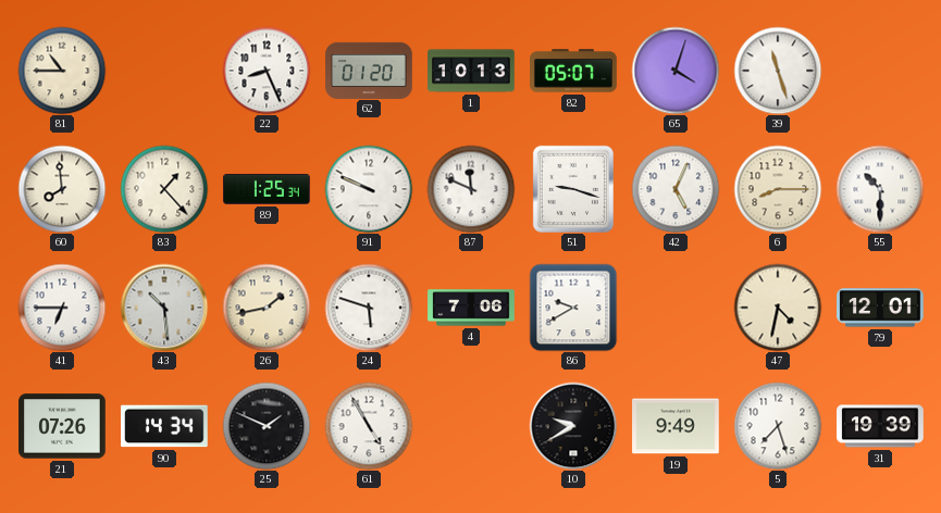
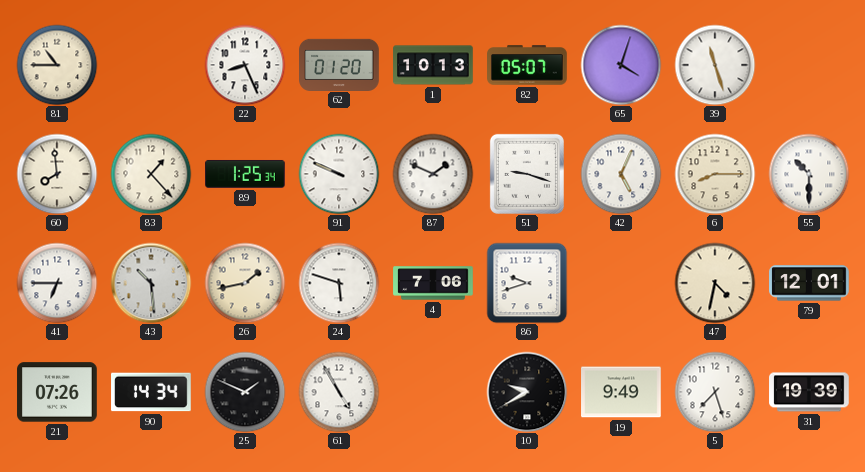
87: 11:49 -> 1:49
86: 9:40 -> 9:42
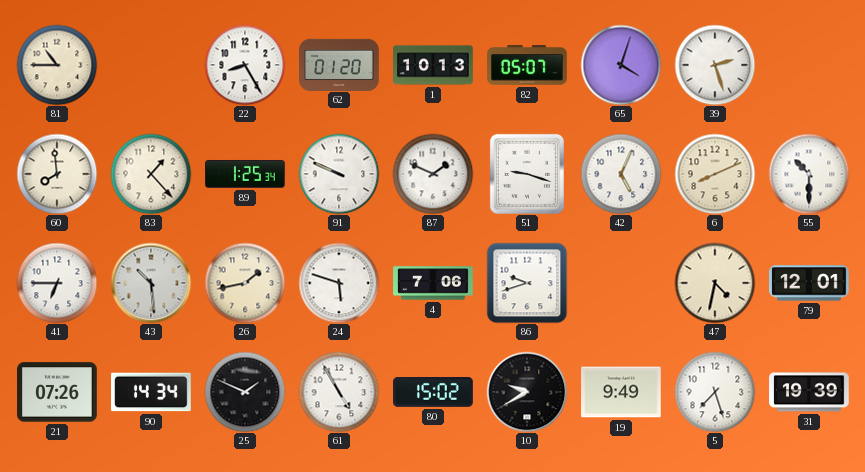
22: 8:26 -> 8:25
39: 11:27 -> 2:27
6: 8:15 -> 8:11
80: none -> 15:02
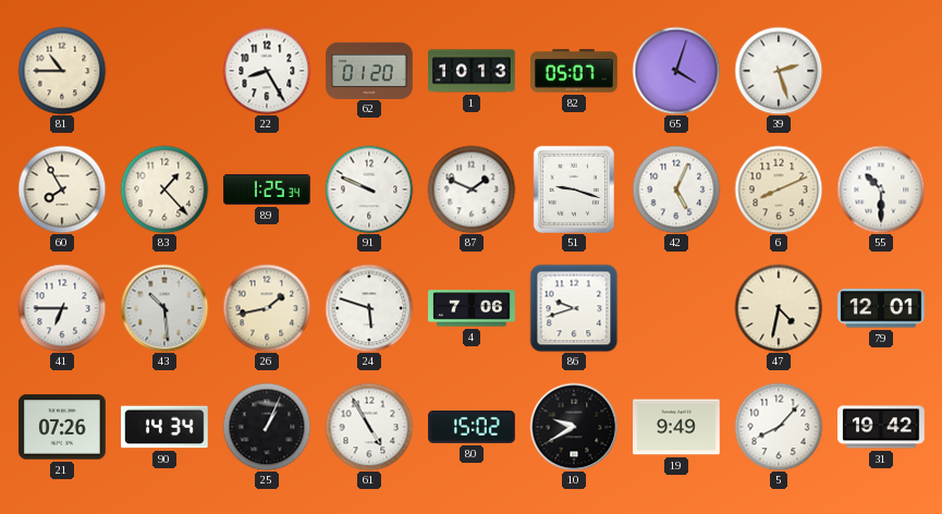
60: 7:59 -> 7:55
25: 1:49 -> 1:04
5: 7:27 -> 8:07
31: 19:39 -> 19:42
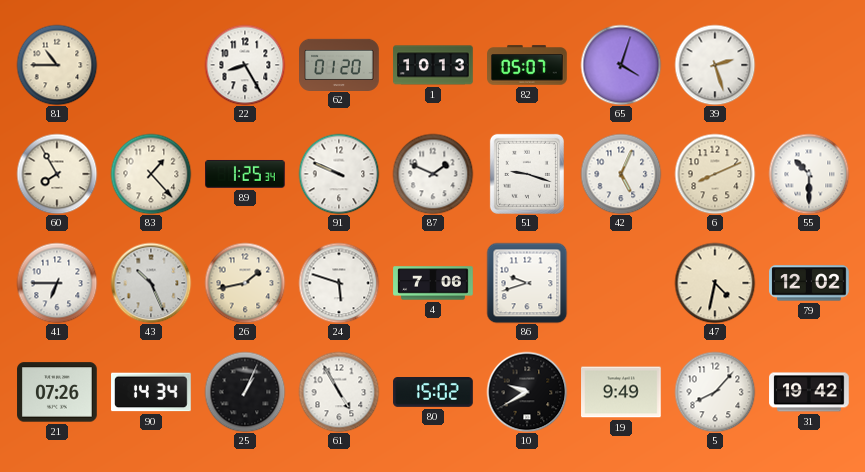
43: 10:29 -> 10:26
79: 12:01 -> 12:02
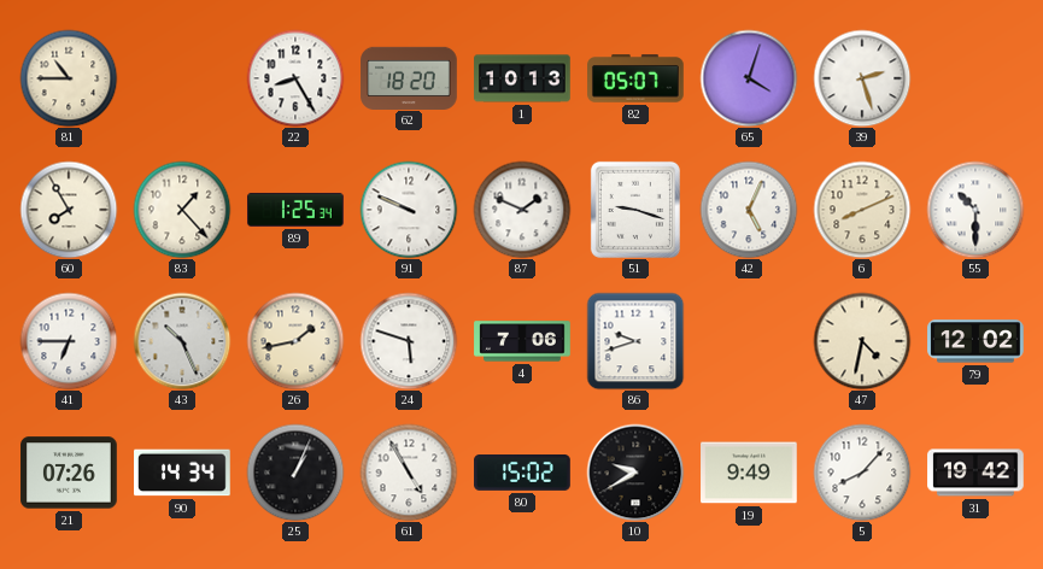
62: 01:20 -> 18:20
